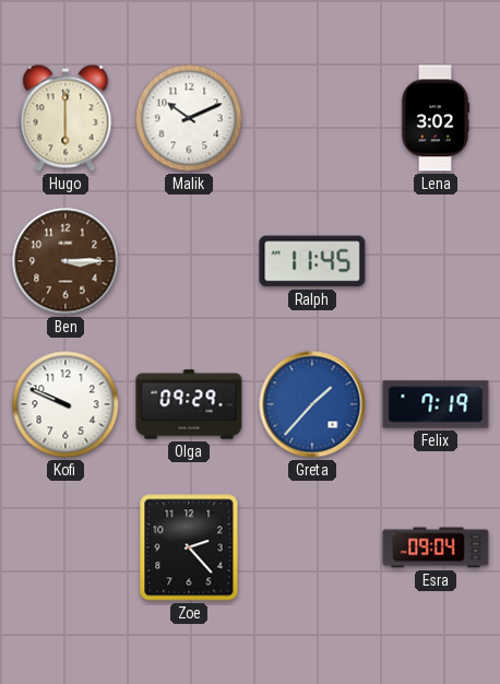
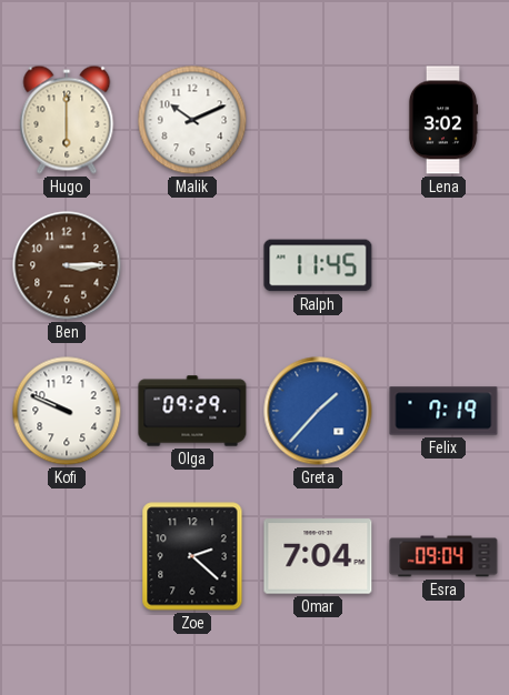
Zoe: 2:23 -> 2:22
Omar: none -> 7:04
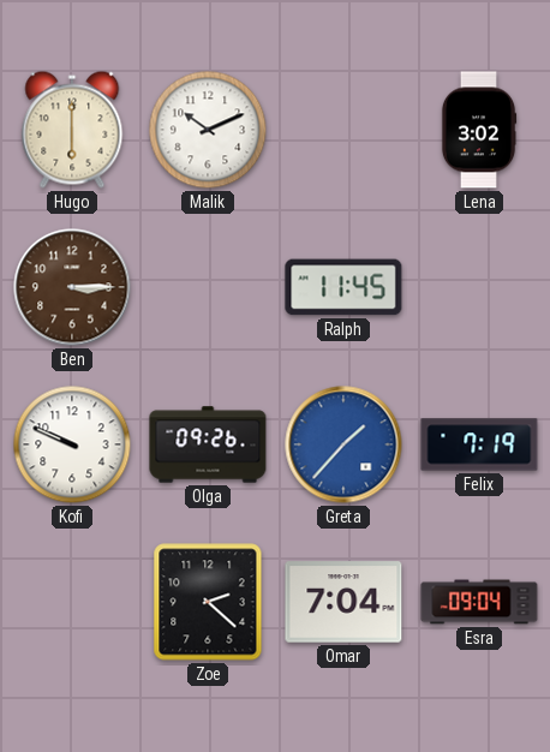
Olga: 09:29 -> 09:26
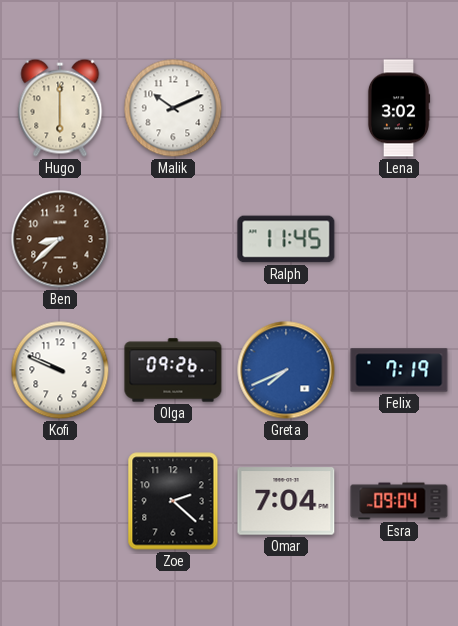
Ben: 3:15 -> 8:38
Greta: 1:37 -> 7:41
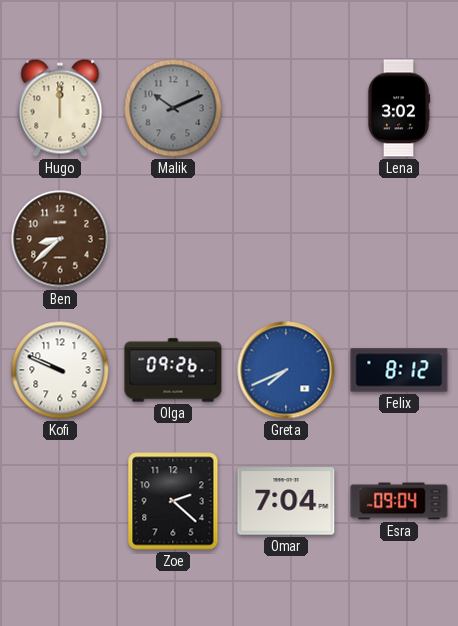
Hugo: 6:00 -> 12:00
Malik dial: white -> grey
Ralph: 11:45 -> none
Felix: 7:19 -> 8:12
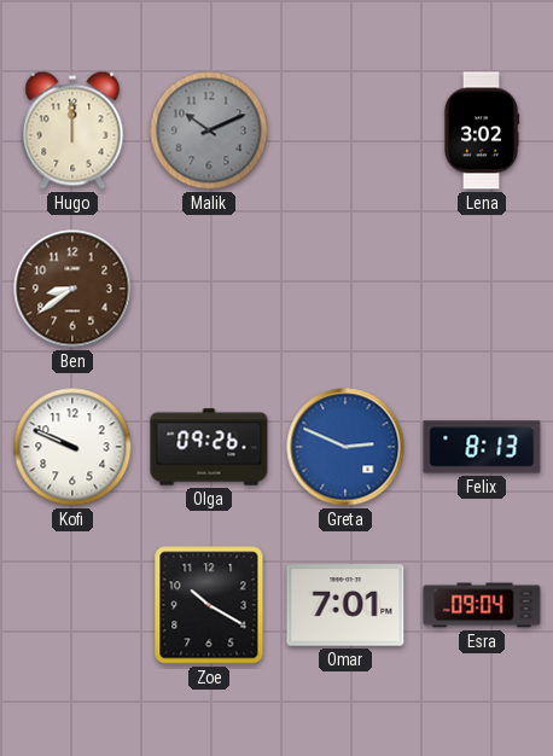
Ben: 8:38 -> 8:39
Greta: 7:41 -> 2:49
Felix: 8:12 -> 8:13
Zoe: 2:22 -> 10:20
Omar: 7:04 -> 7:01
